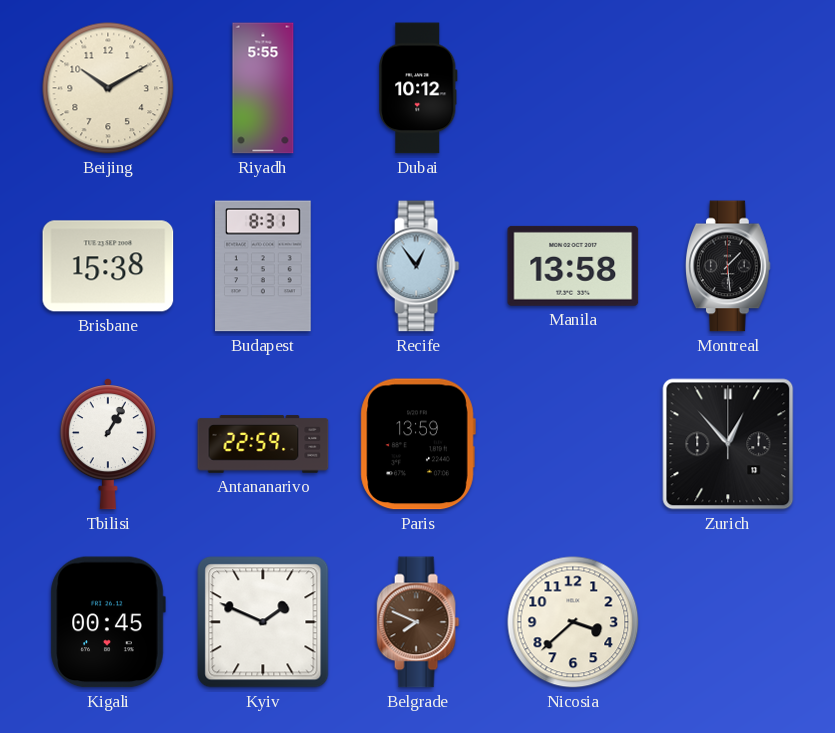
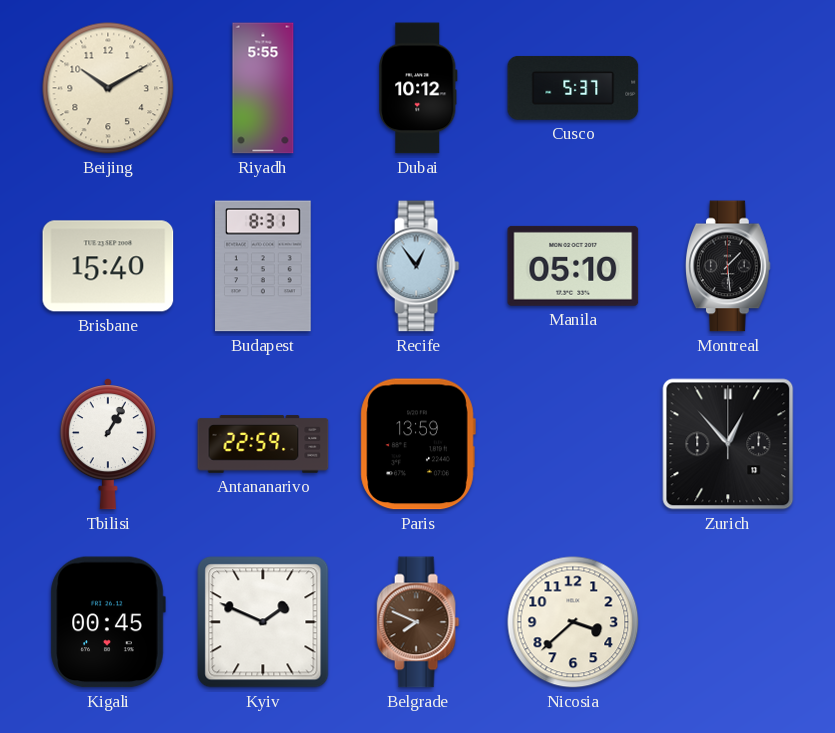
Cusco: none -> 5:37
Brisbane: 15:38 -> 15:40
Manila: 13:58 -> 05:10
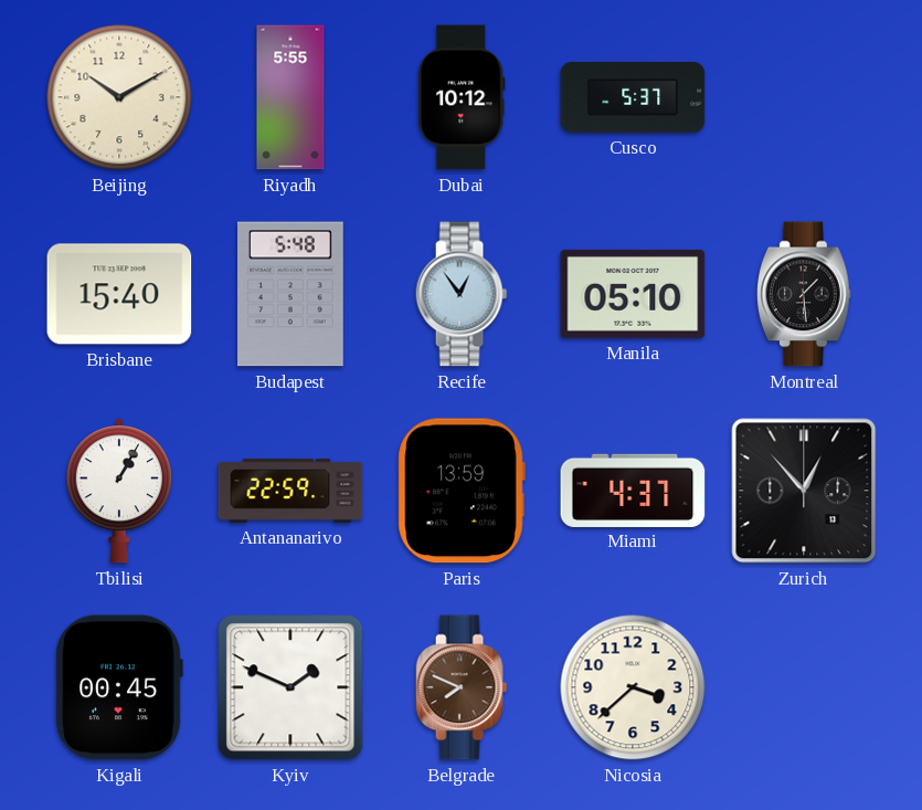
Budapest: 8:31 -> 5:48
Miami: none -> 4:37
